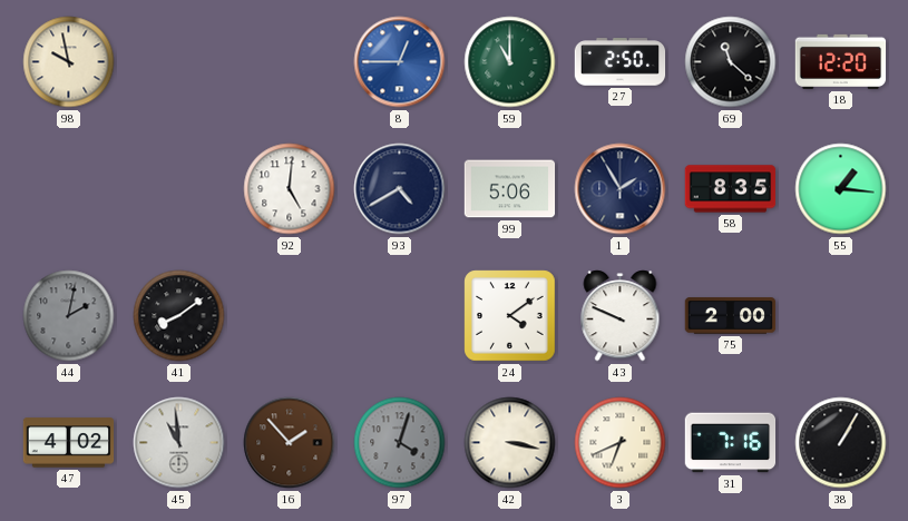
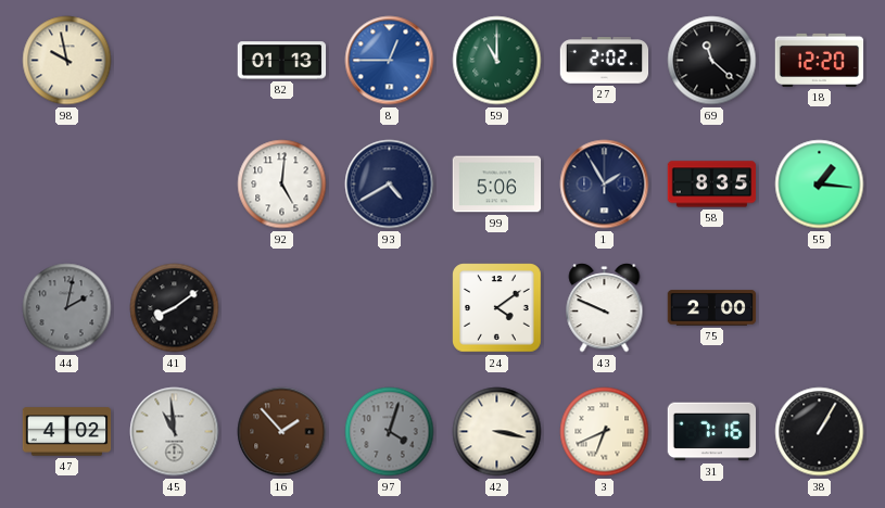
82: none -> 01:13
27: 2:50 -> 2:02
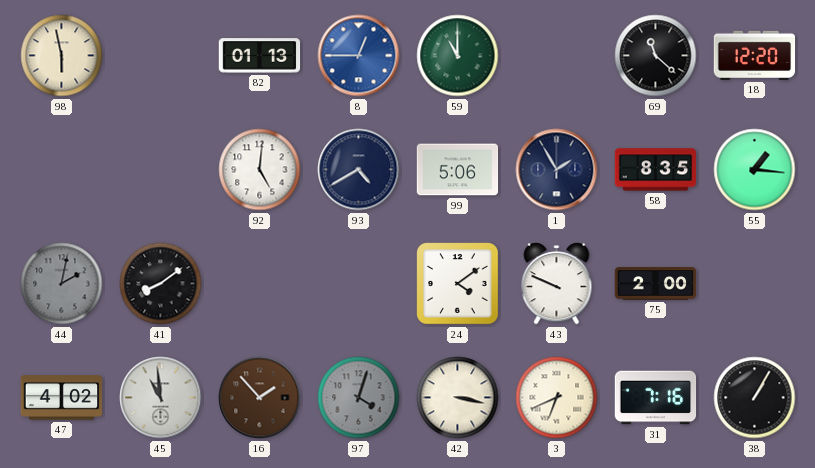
98: 9:58 -> 5:58
27: 2:02 -> none
